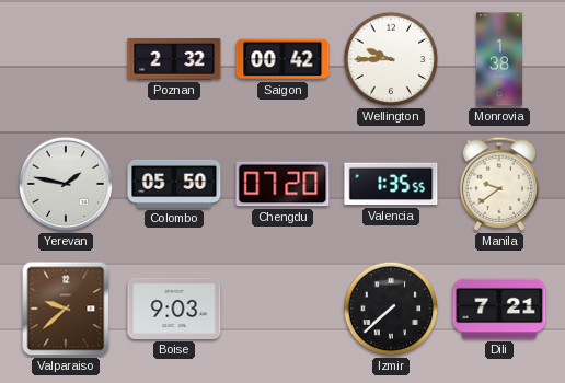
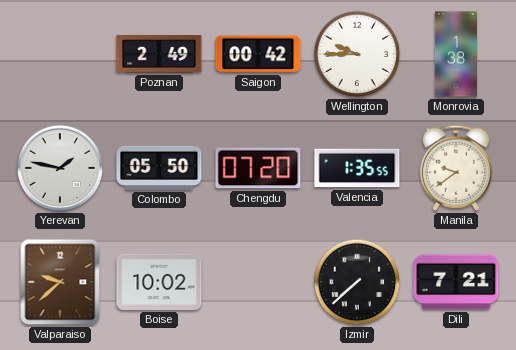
Poznan: 2:32 -> 2:49
Boise: 9:03 -> 10:02
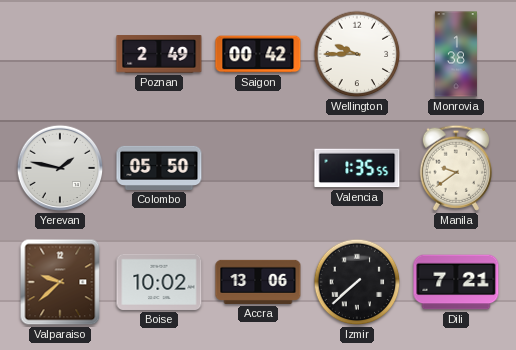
Chengdu: 07:20 -> none
Accra: none -> 13:06
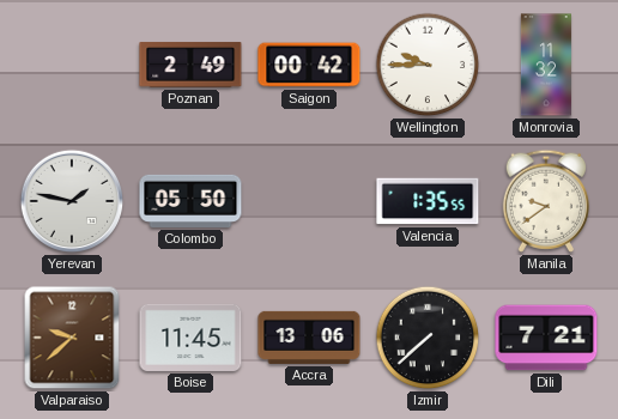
Monrovia: 1:38 -> 11:32
Boise: 10:02 -> 11:45
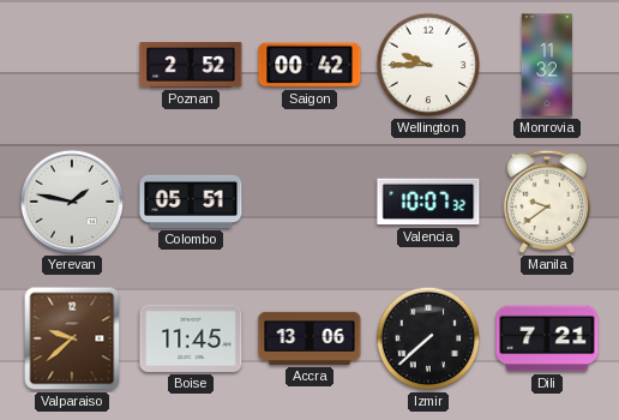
Poznan: 2:49 -> 2:52
Colombo: 05:50 -> 05:51
Valencia: 1:35 -> 10:07
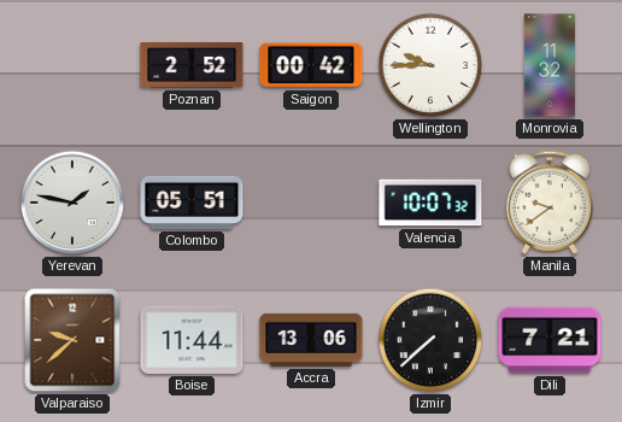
Boise: 11:45 -> 11:44
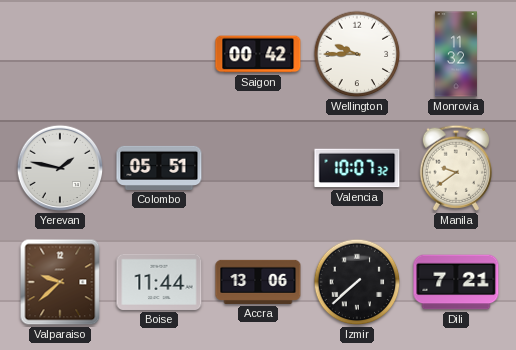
Poznan: 2:52 -> none
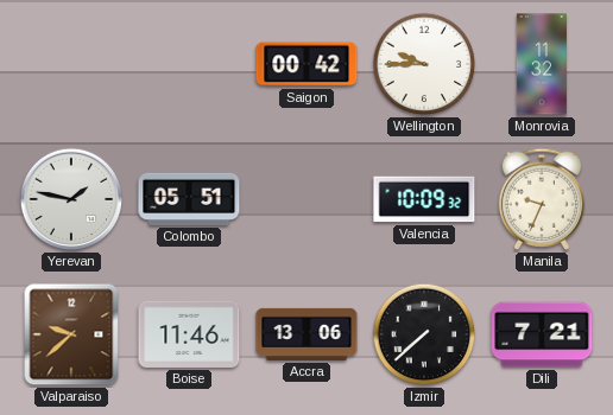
Valencia: 10:07 -> 10:09
Manila: 9:39 -> 9:34
Boise: 11:44 -> 11:46
